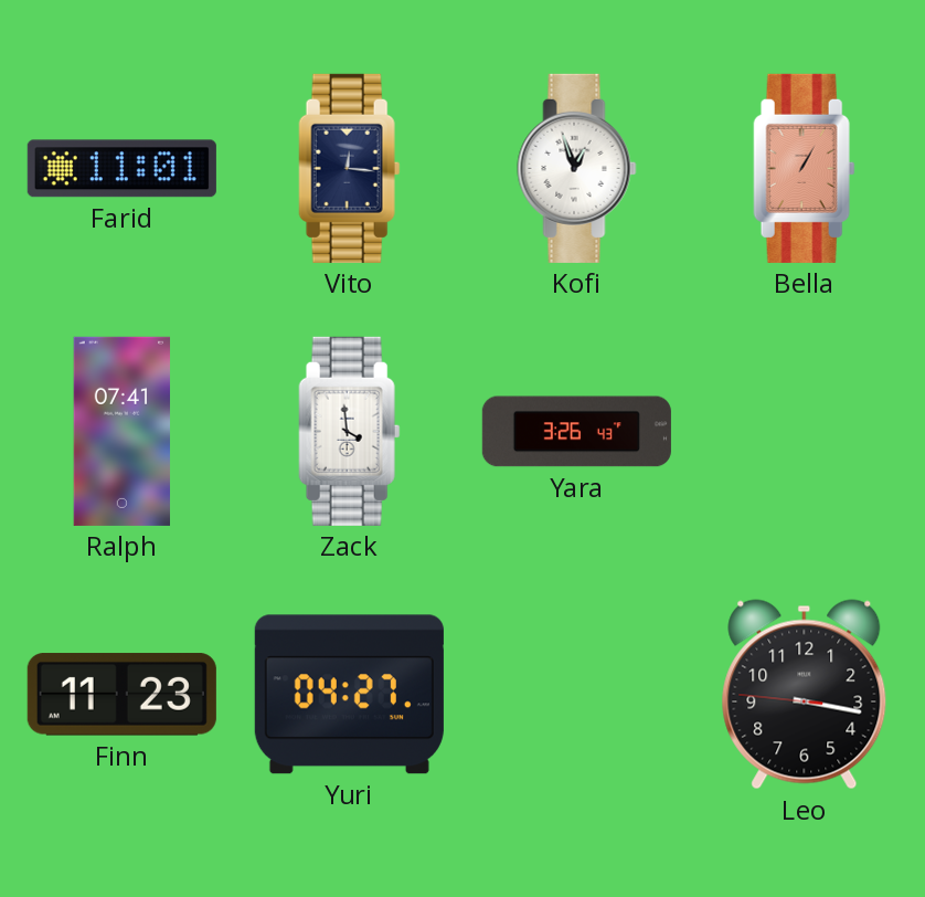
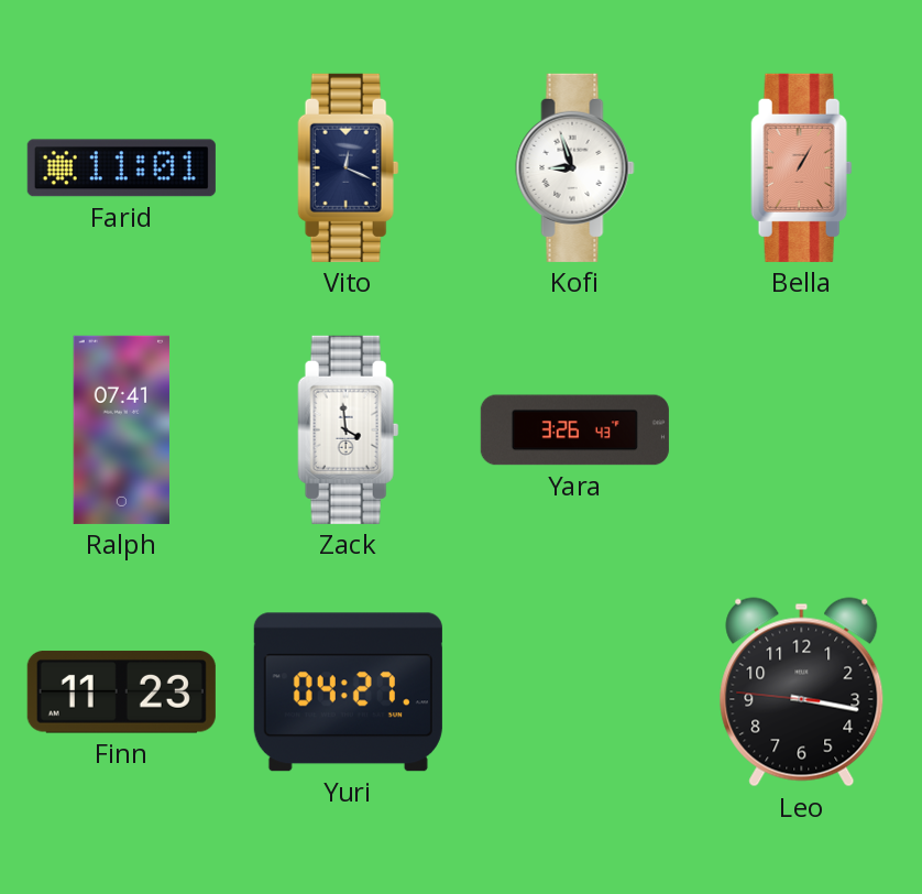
Vito: 12:16 -> 12:19
Kofi: 12:57 -> 8:57
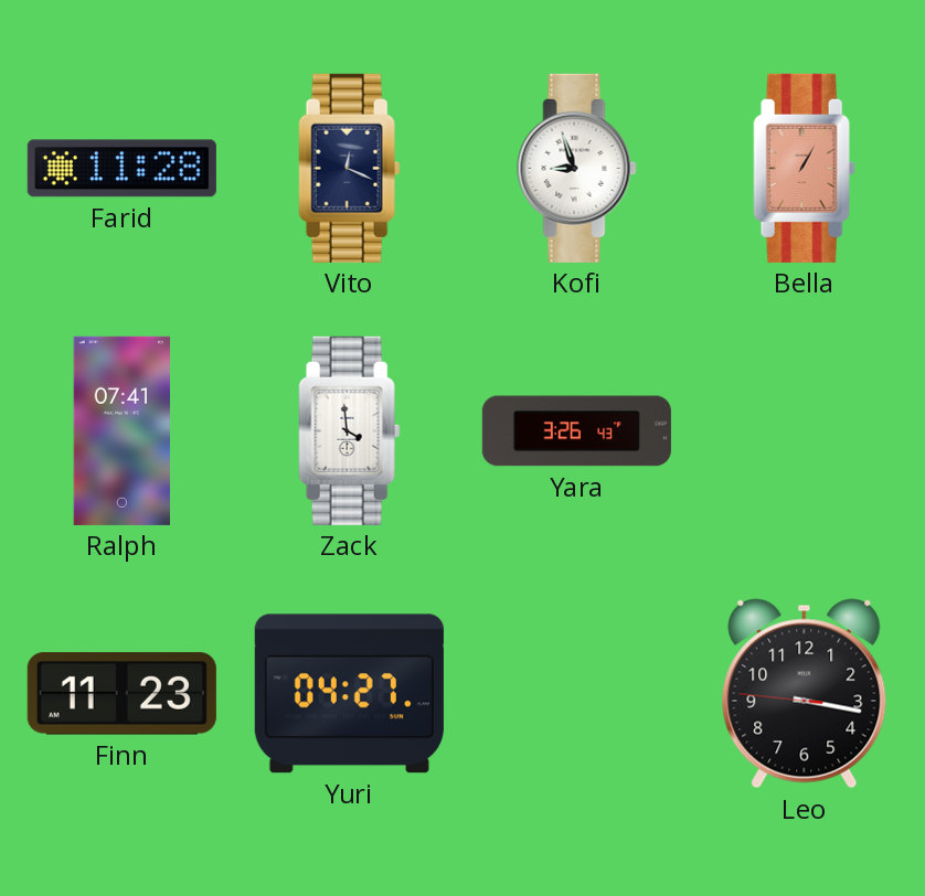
Farid: 11:01 -> 11:28
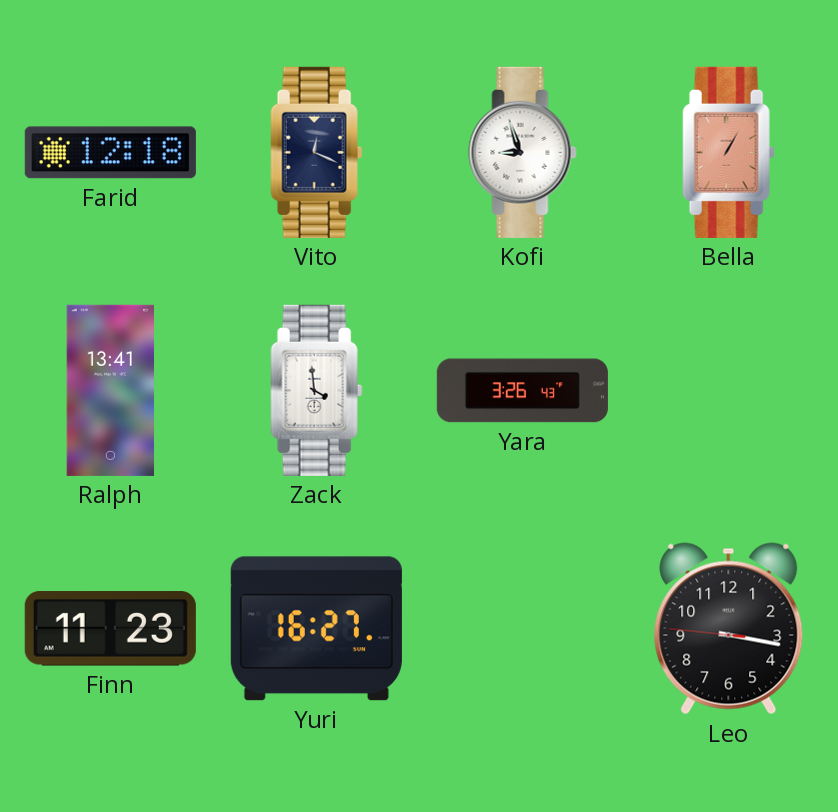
Farid: 11:28 -> 12:18
Ralph: 07:41 -> 13:41
Yuri: 04:27 -> 16:27
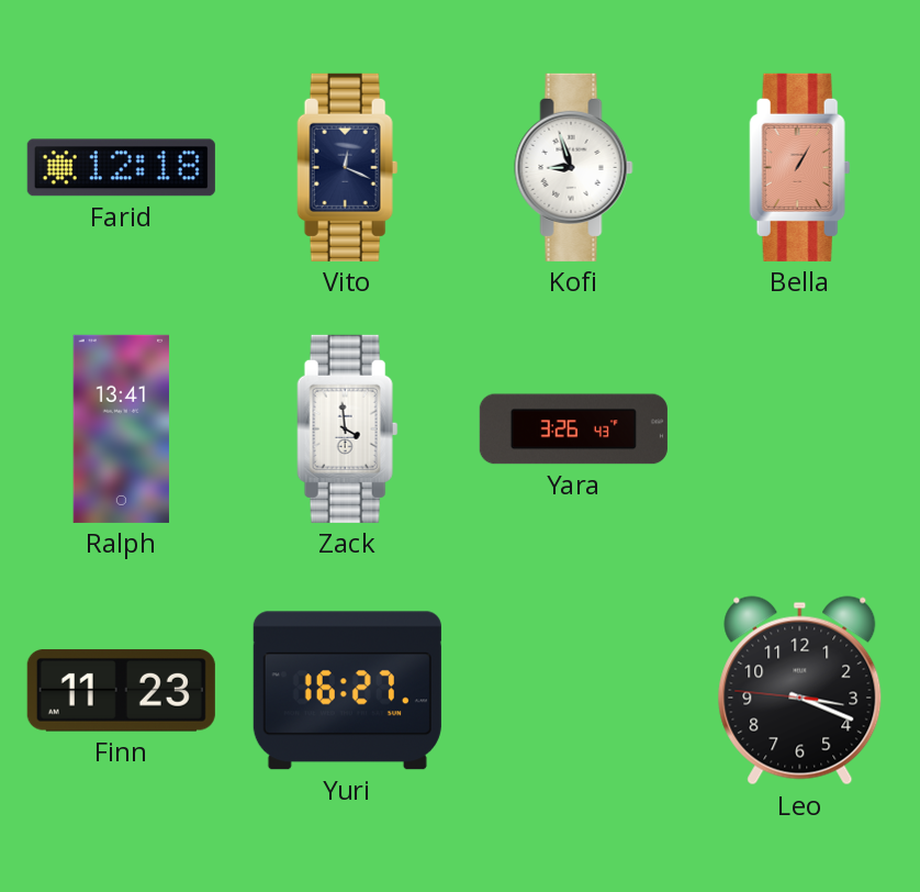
Leo: 3:16 -> 3:18
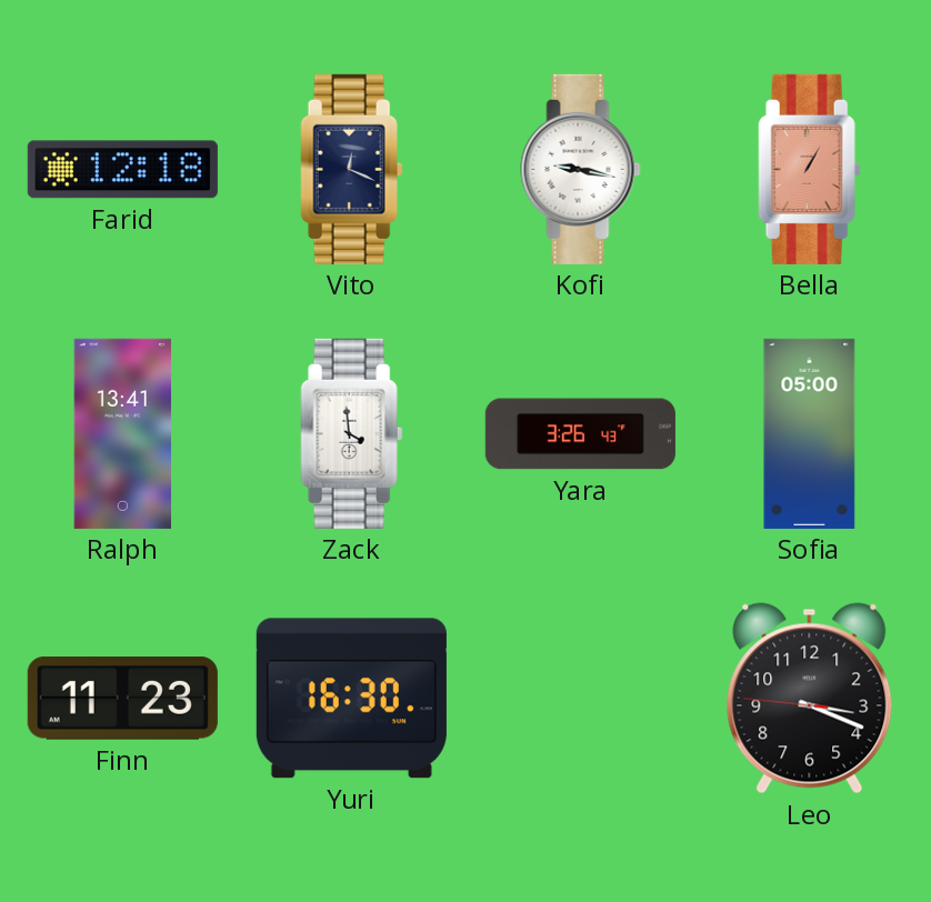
Kofi: 8:57 -> 9:17
Sofia: none -> 05:00
Yuri: 16:27 -> 16:30
